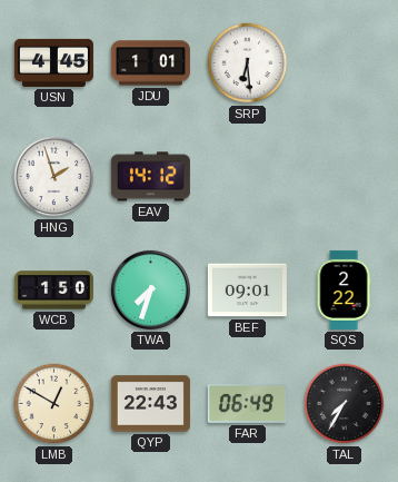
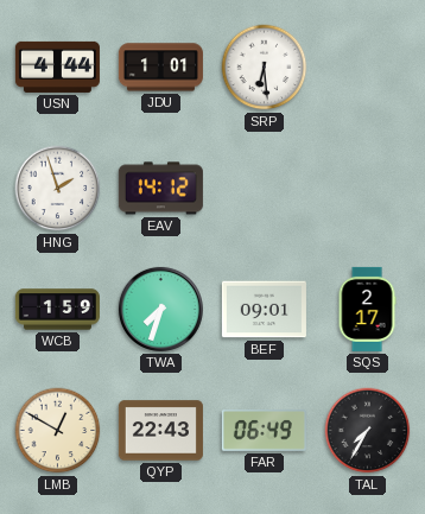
USN: 4:45 -> 4:44
WCB: 1:50 -> 1:59
SQS: 2:22 -> 2:17
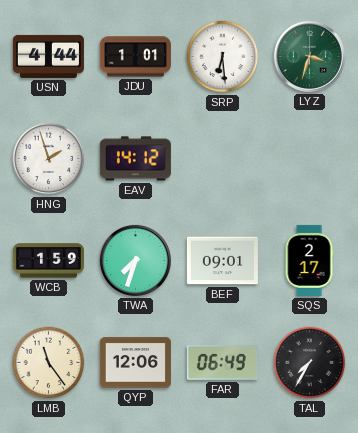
LYZ: none -> 3:33
LMB: 12:50 -> 11:24
QYP: 22:43 -> 12:06
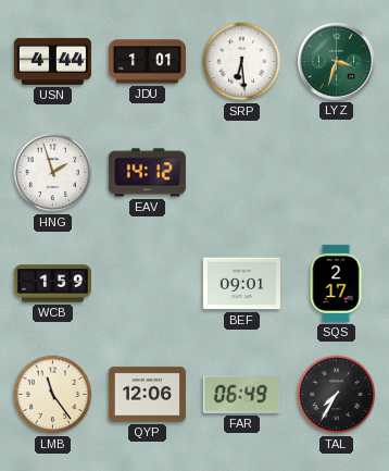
TWA: 7:33 -> none
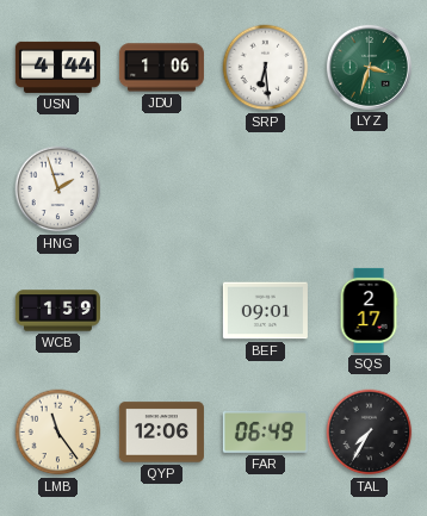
JDU: 1:01 -> 1:06
EAV: 14:12 -> none
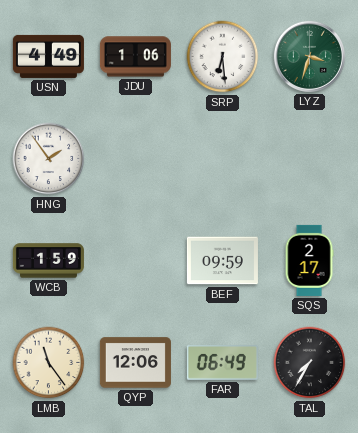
USN: 4:44 -> 4:49
HNG: 1:57 -> 1:54
BEF: 09:01 -> 09:59
